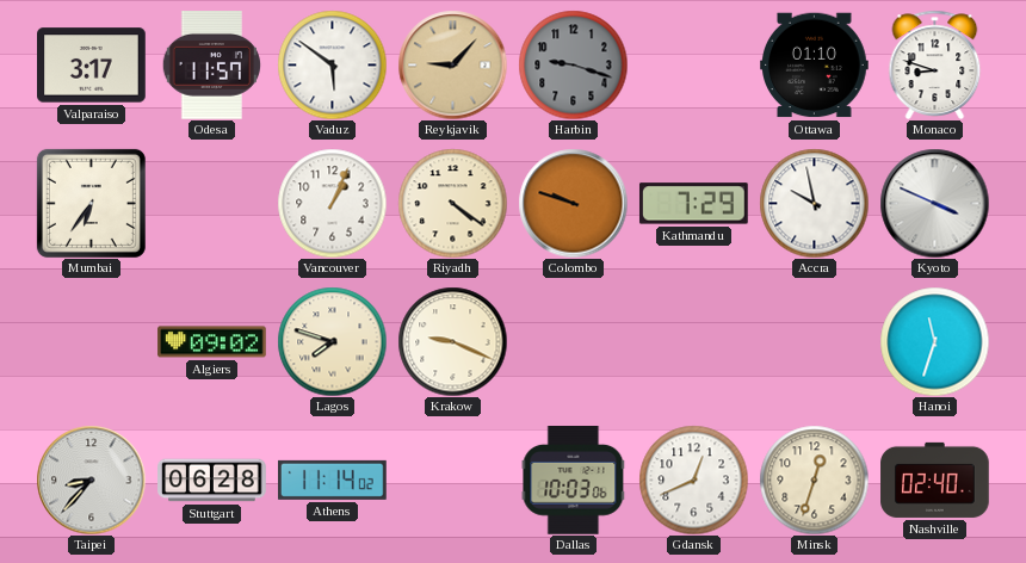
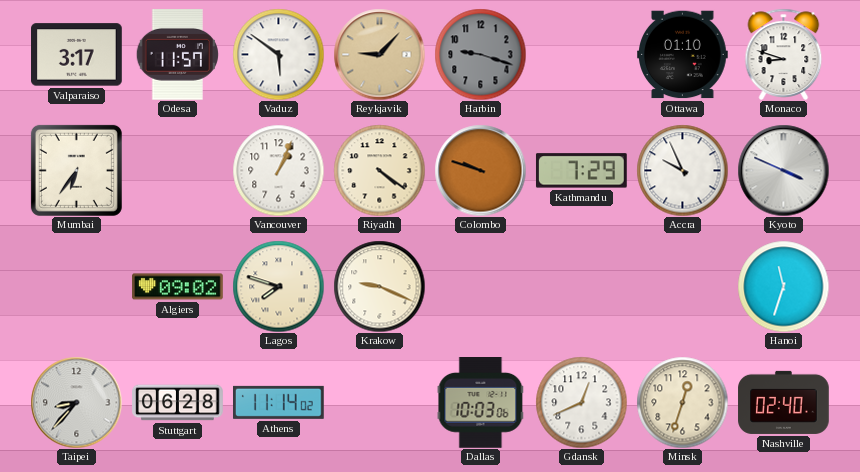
Accra: 9:58 -> 9:56
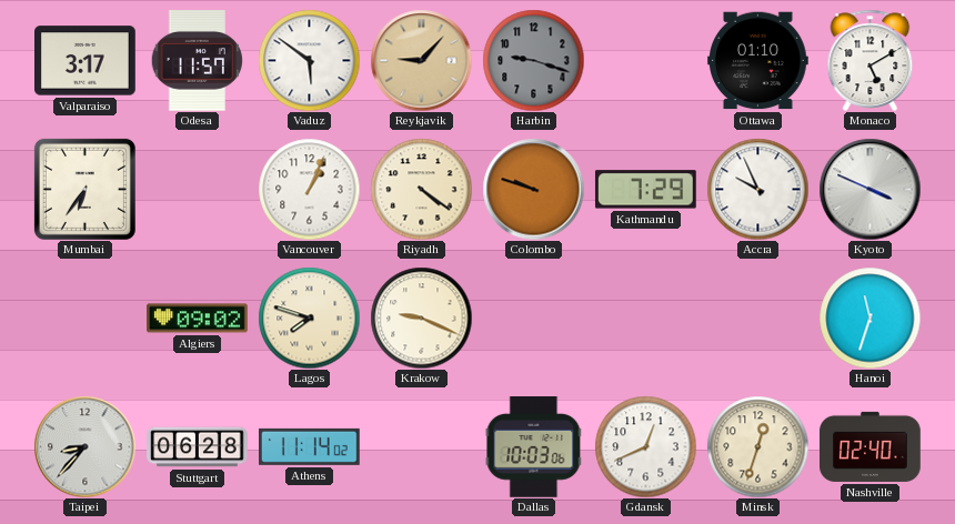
Monaco: 8:48 -> 5:10
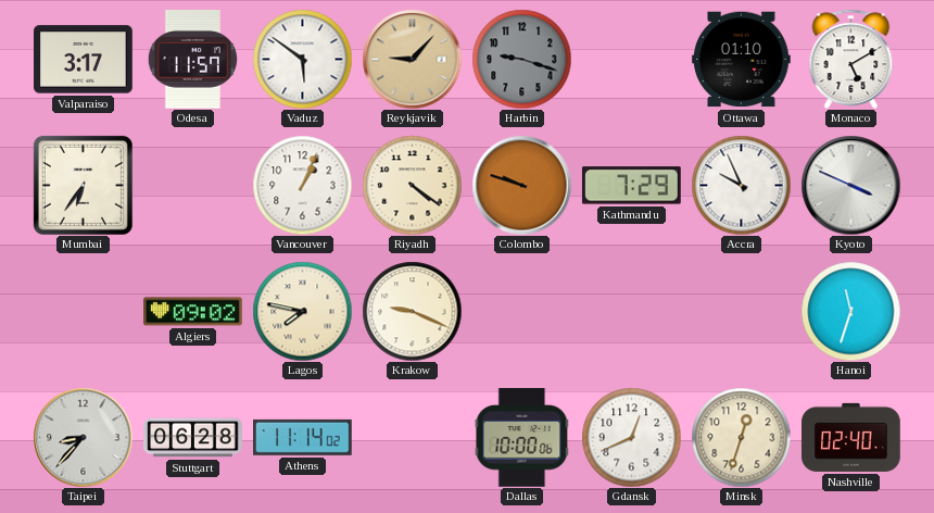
Lagos: 7:48 -> 7:47
Dallas: 10:03 -> 10:00
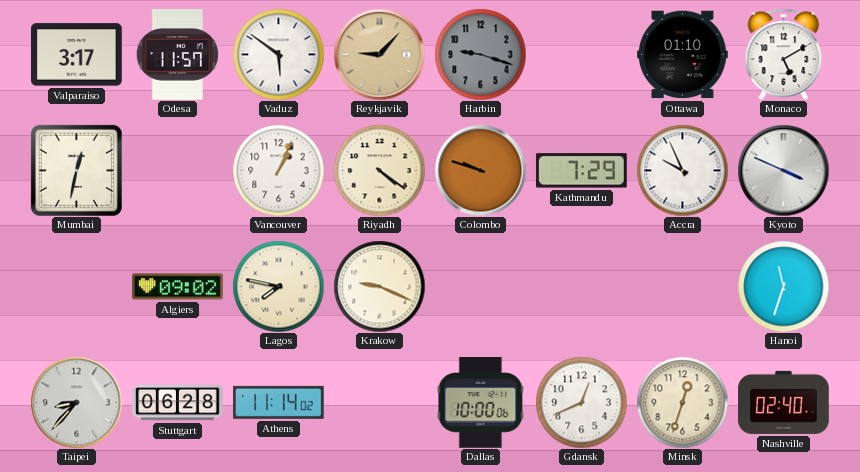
Mumbai: 6:36 -> 12:32
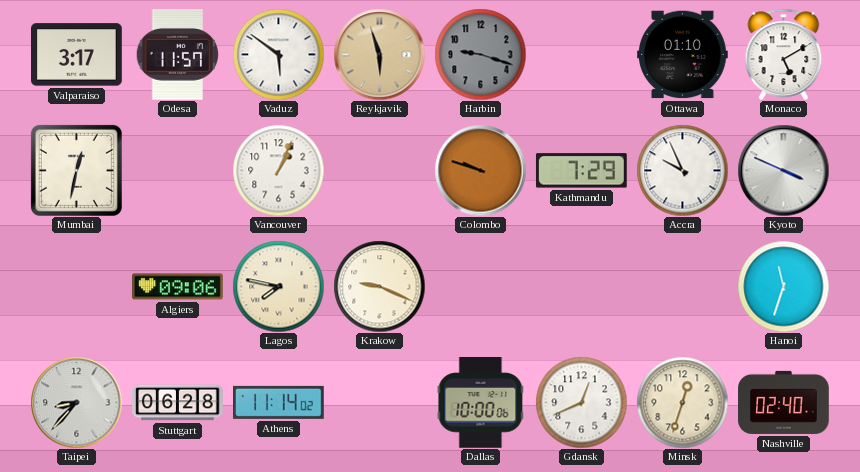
Reykjavik: 9:07 -> 5:57
Riyadh: 4:21 -> none
Algiers: 09:02 -> 09:06
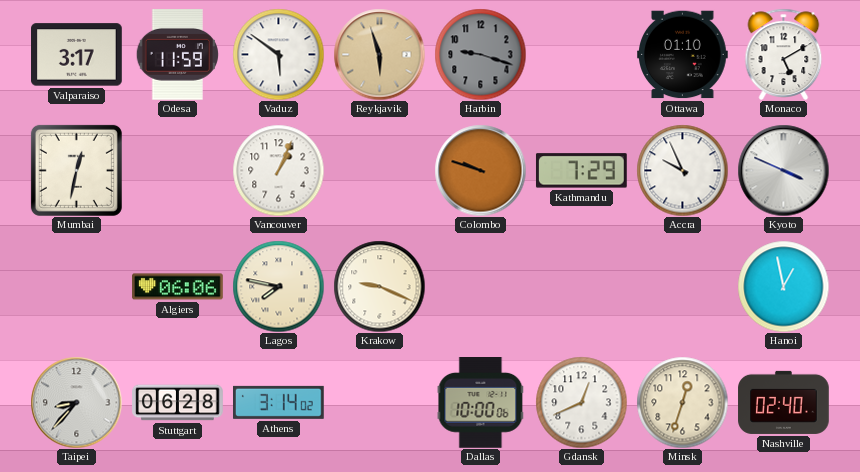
Odesa: 11:57 -> 11:59
Algiers: 09:06 -> 06:06
Hanoi: 11:33 -> 12:58
Athens: 11:14 -> 3:14
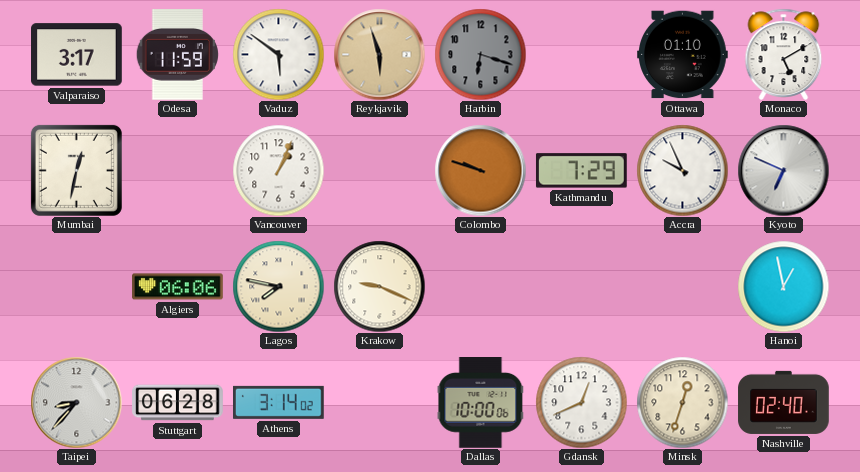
Harbin: 9:18 -> 6:18
Kyoto: 3:49 -> 6:49
